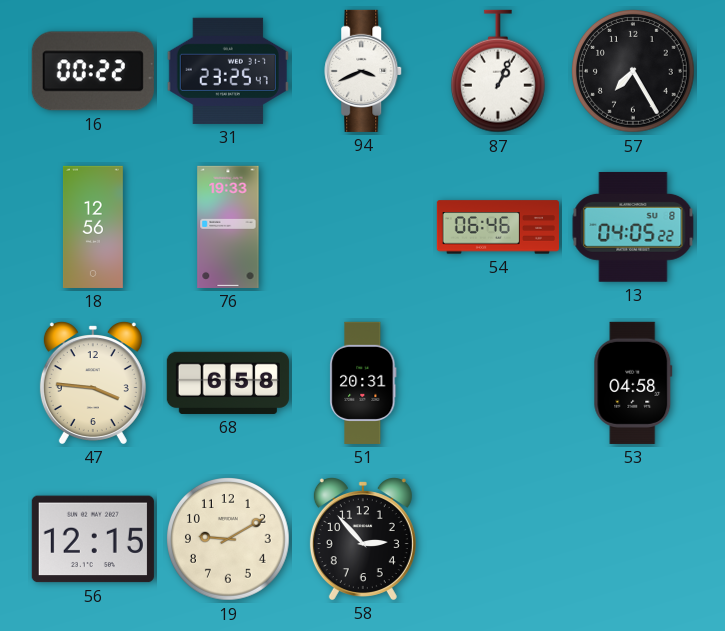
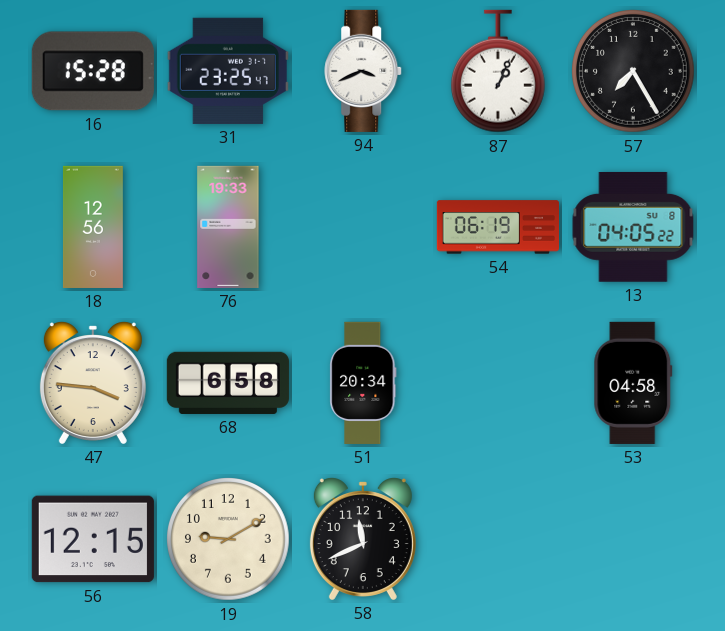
16: 00:22 -> 15:28
54: 06:46 -> 06:19
51: 20:31 -> 20:34
58: 2:53 -> 11:41
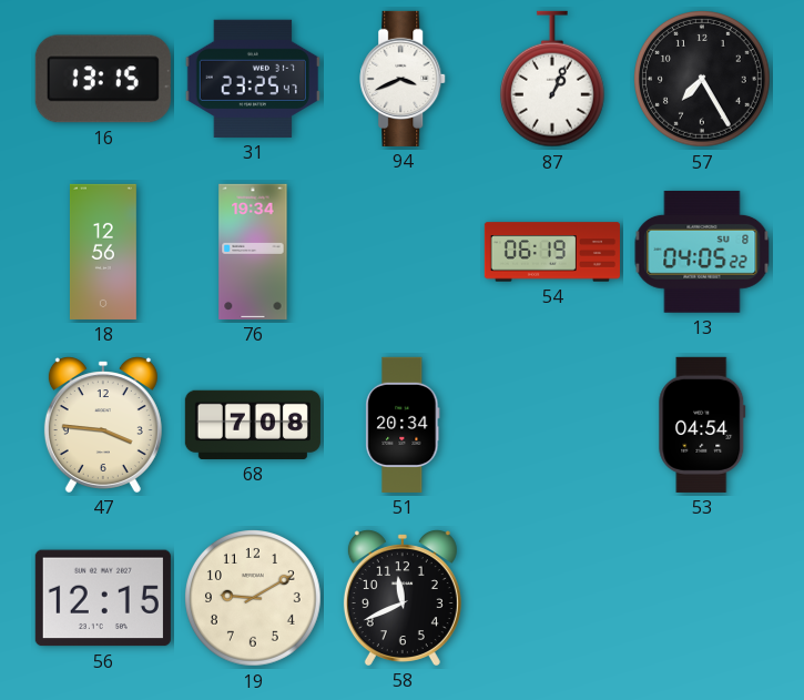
16: 15:28 -> 13:15
76: 19:33 -> 19:34
68: 6:58 -> 7:08
53: 04:58 -> 04:54
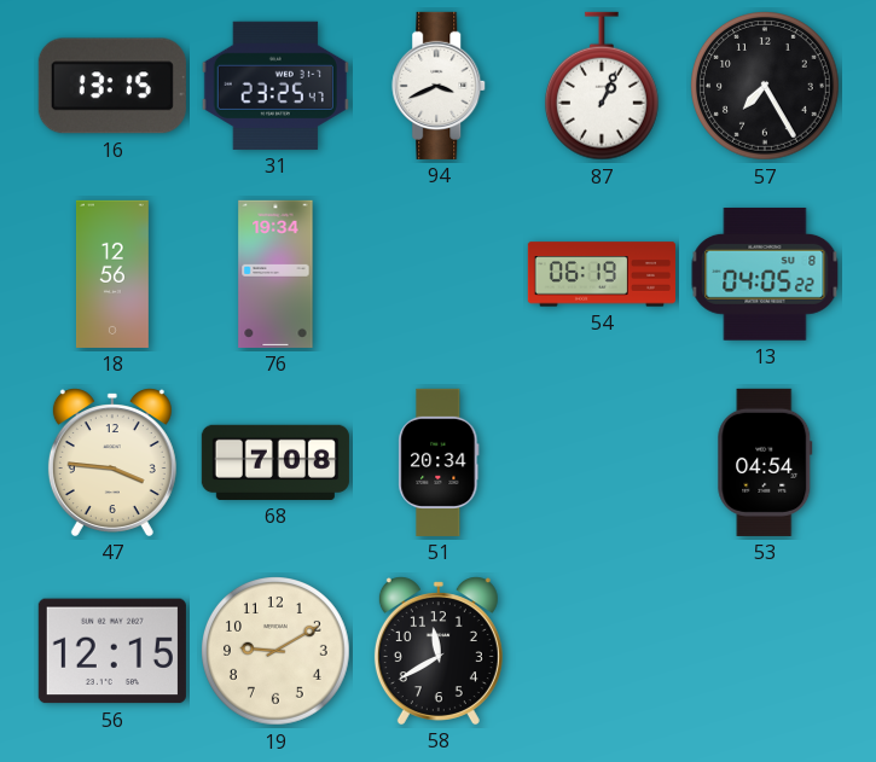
58: 11:41 -> 11:40
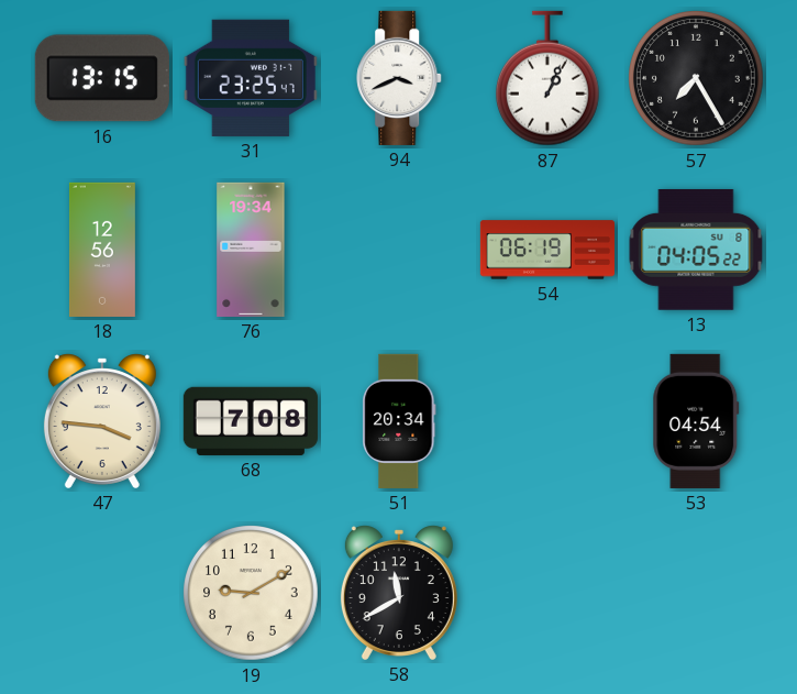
56: 12:15 -> none
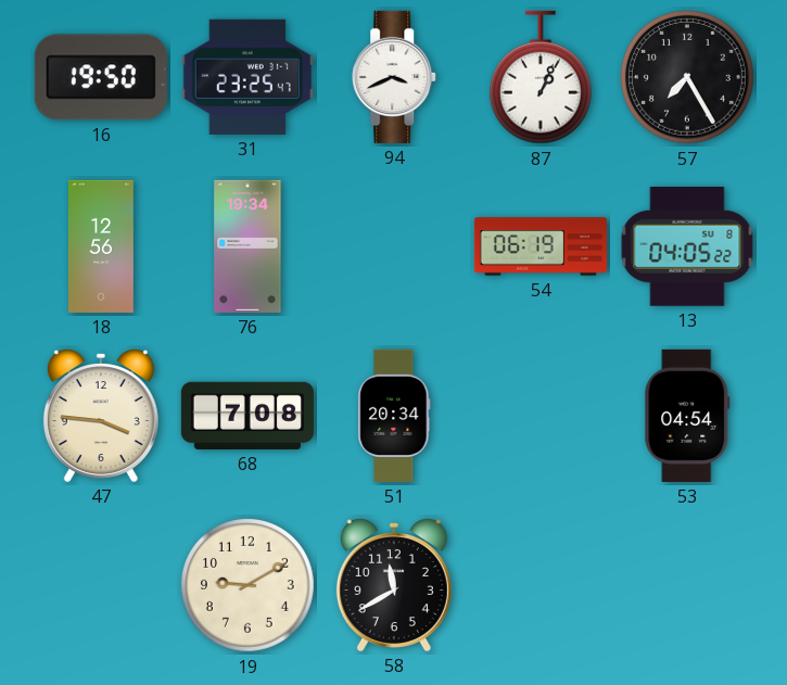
16: 13:15 -> 19:50
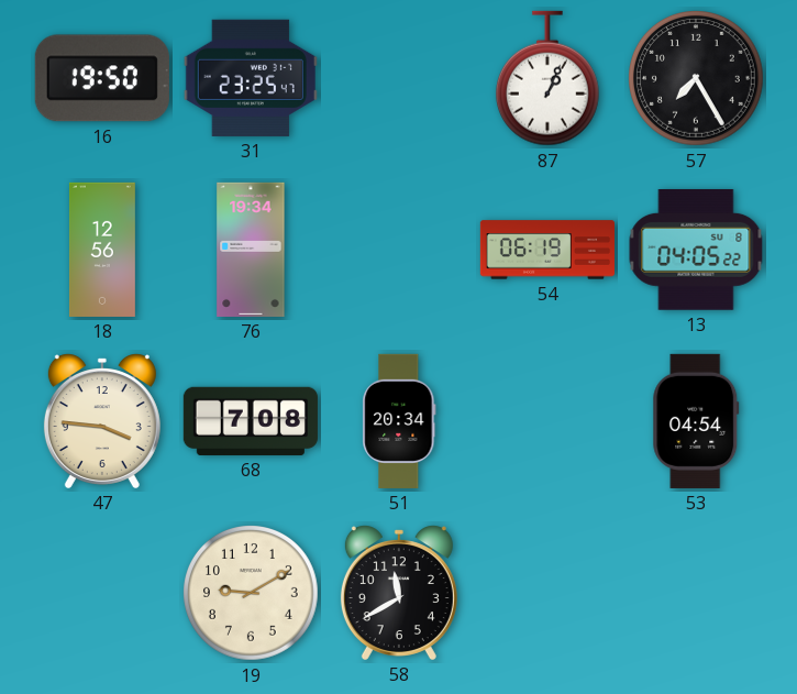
94: 3:41 -> none
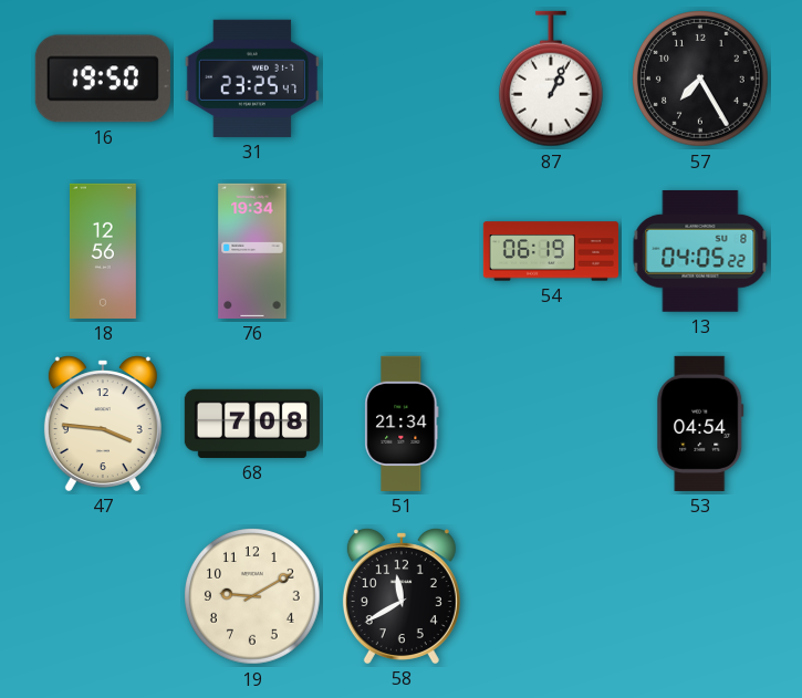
51: 20:34 -> 21:34
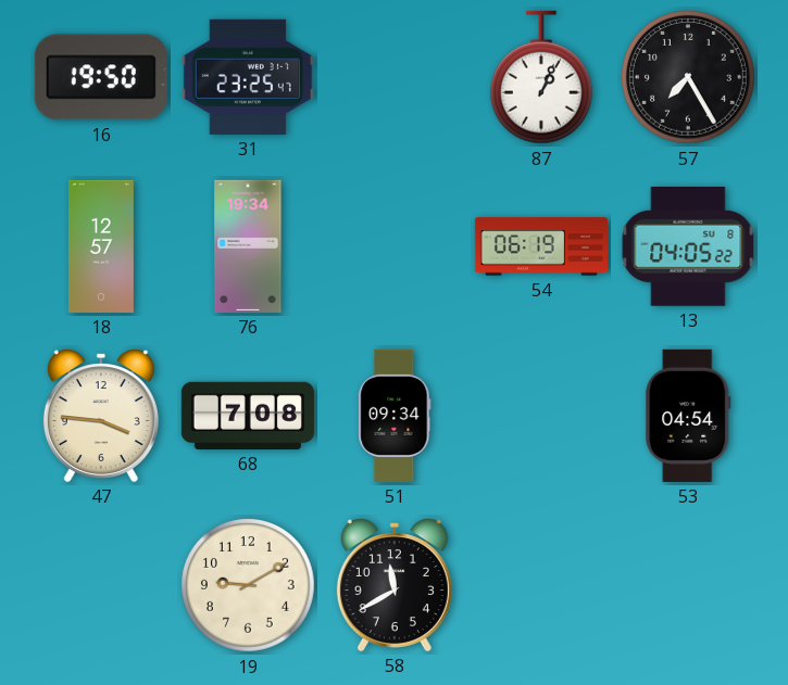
18: 12:56 -> 12:57
51: 21:34 -> 09:34
